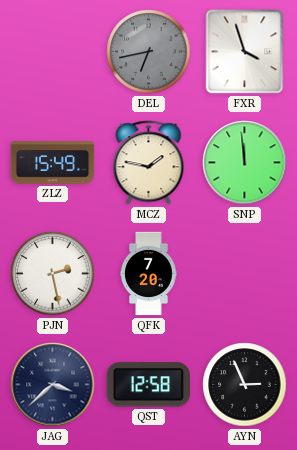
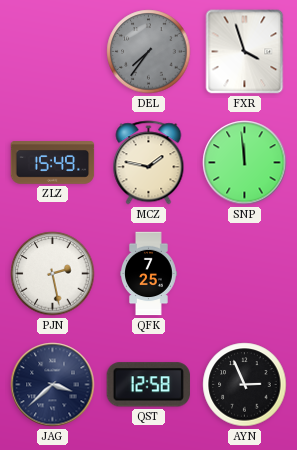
DEL: 6:43 -> 7:36
QFK: 7:20 -> 7:25
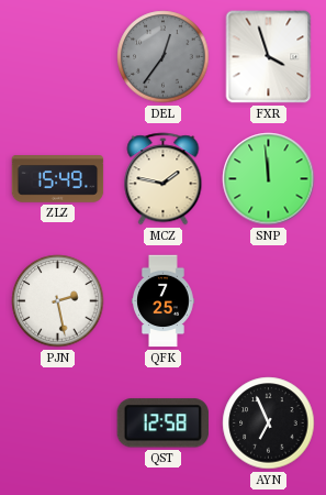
DEL: 7:36 -> 12:36
JAG: 3:38 -> none
AYN: 2:56 -> 6:56
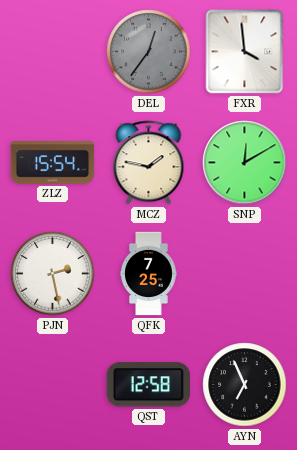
FXR: 3:57 -> 3:59
ZLZ: 15:49 -> 15:54
SNP: 11:59 -> 12:10
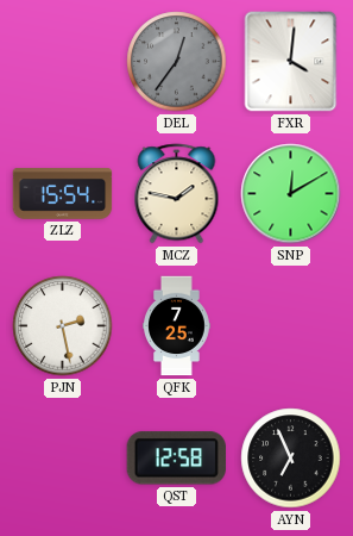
FXR: 3:59 -> 4:01
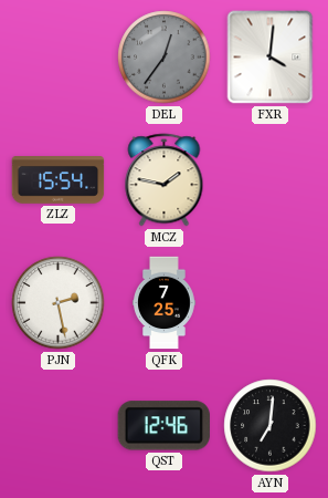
SNP: 12:10 -> none
QST: 12:58 -> 12:46
AYN: 6:56 -> 7:01
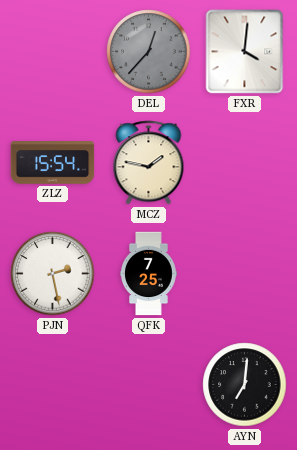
DEL: 12:36 -> 12:37
QST: 12:46 -> none
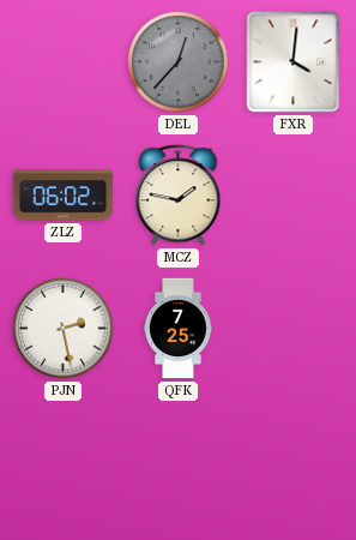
ZLZ: 15:54 -> 06:02
AYN: 7:01 -> none
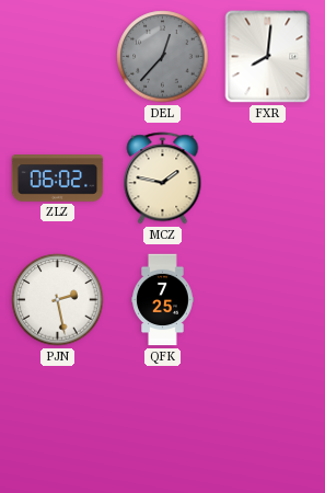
FXR: 4:01 -> 8:01
